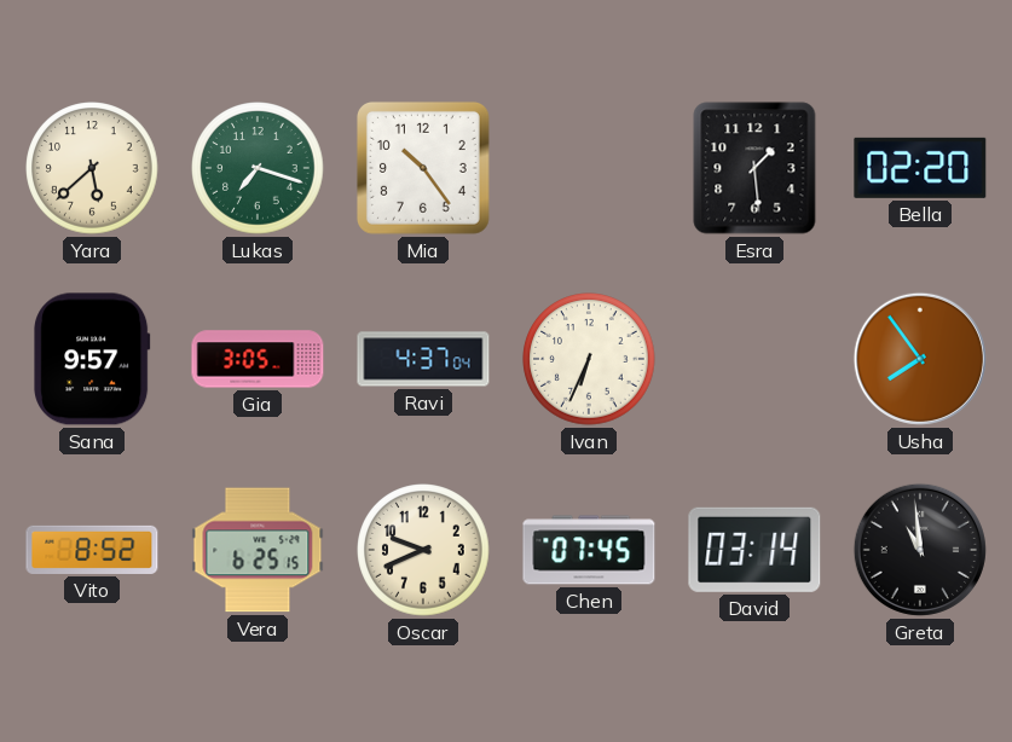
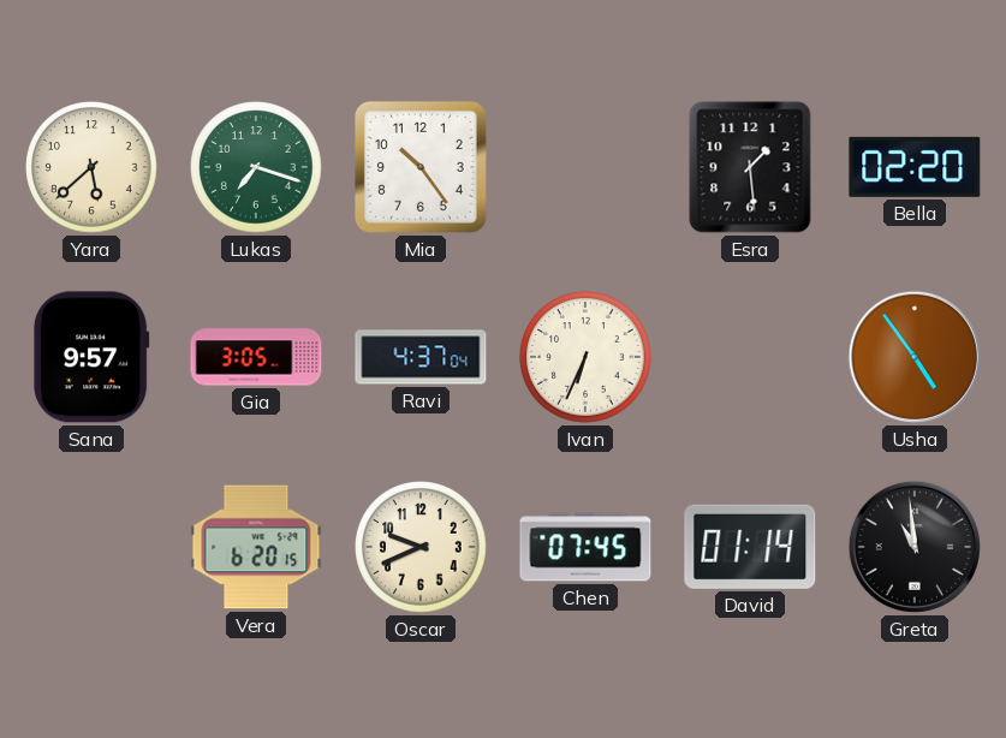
Usha: 7:54 -> 4:54
Vito: 8:52 -> none
Vera: 6:25 -> 6:20
David: 03:14 -> 01:14
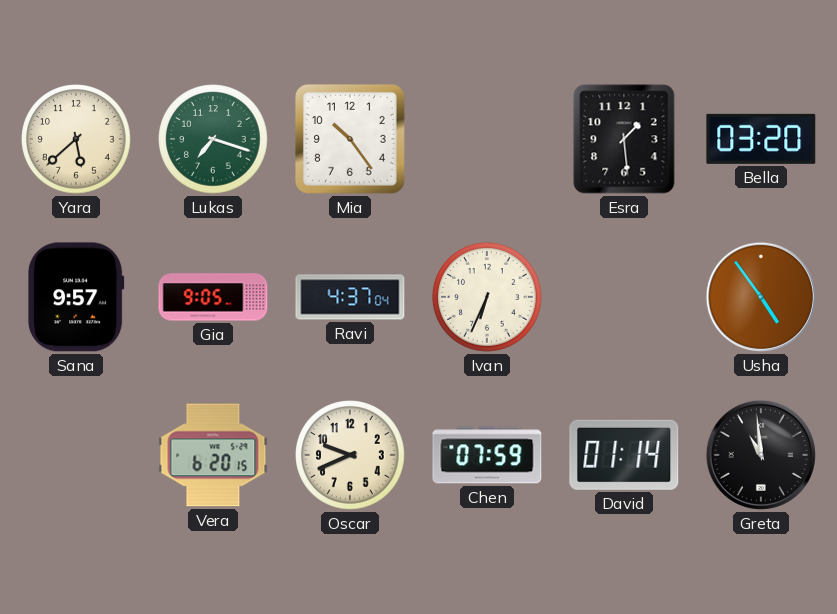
Bella: 02:20 -> 03:20
Gia: 3:05 -> 9:05
Chen: 07:45 -> 07:59
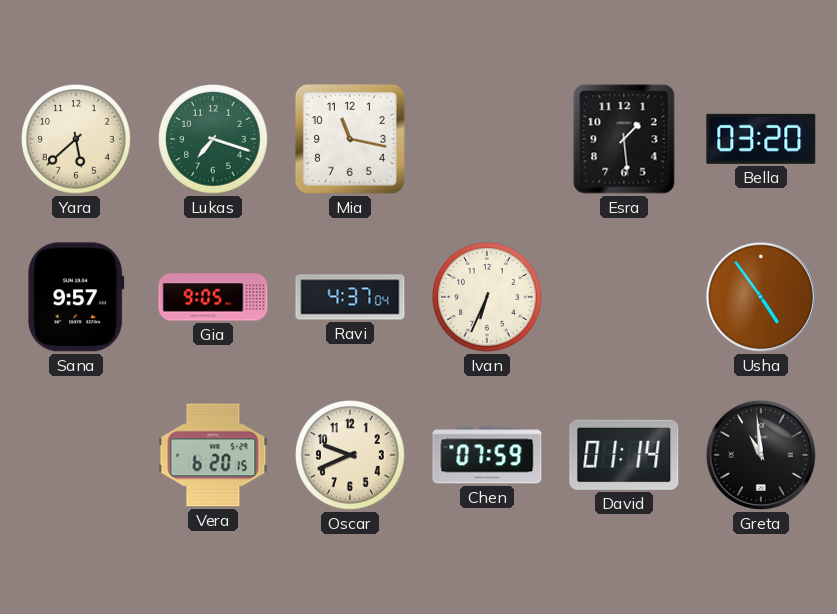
Mia: 10:24 -> 11:17
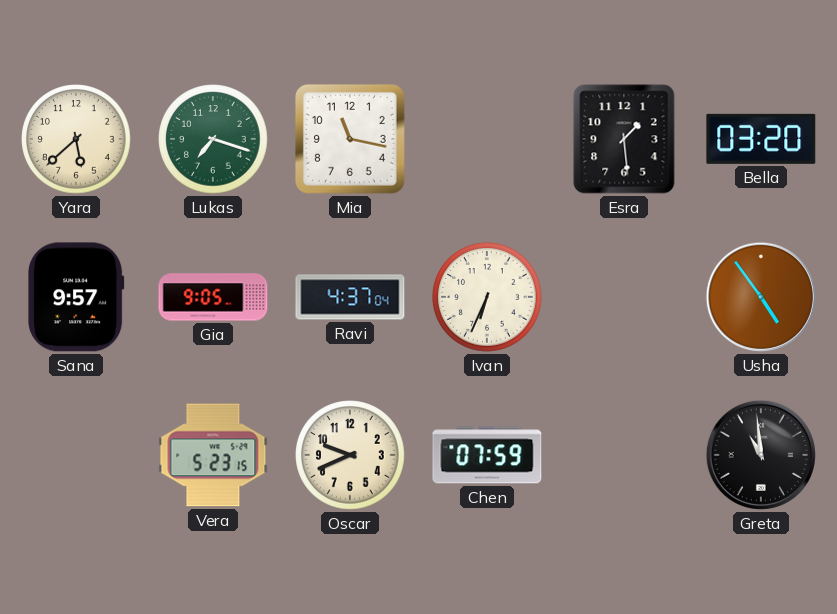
Vera: 6:20 -> 5:23
David: 01:14 -> none
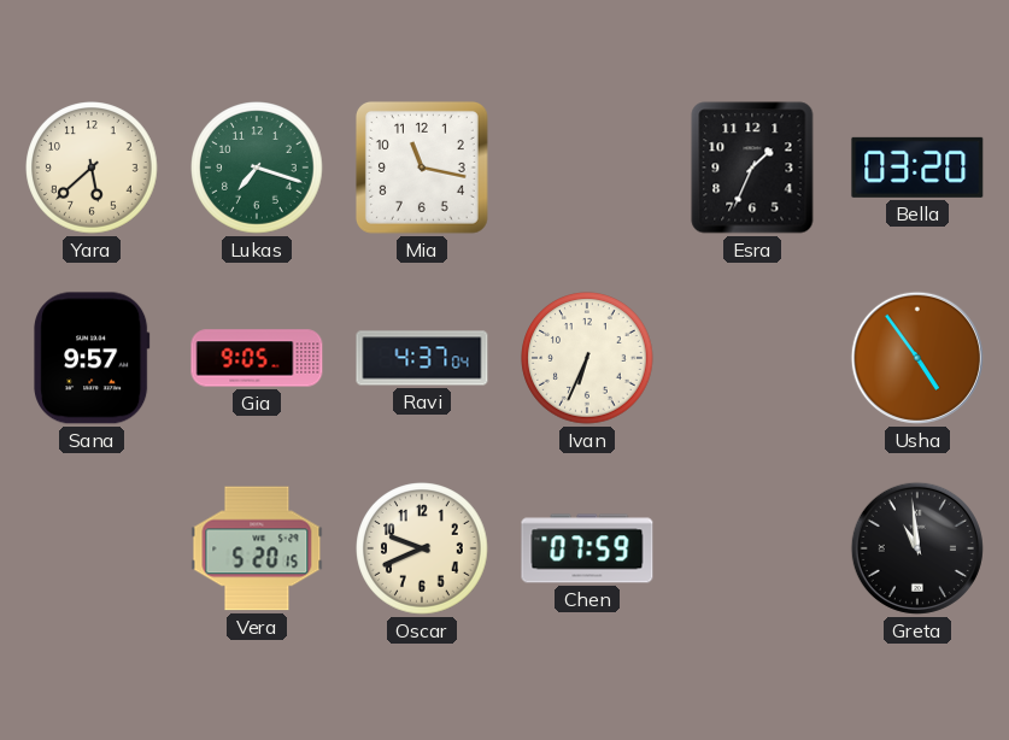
Esra: 1:29 -> 1:34
Vera: 5:23 -> 5:20
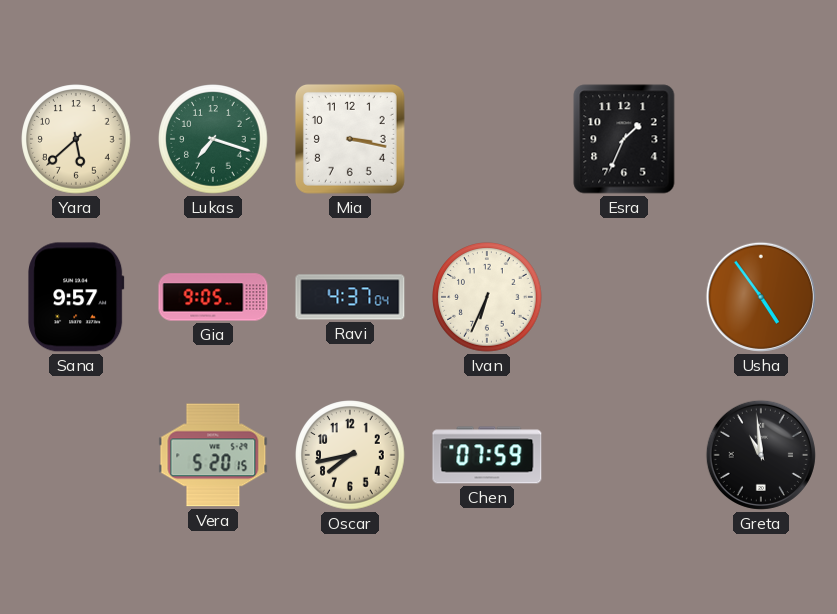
Mia: 11:17 -> 3:17
Bella: 03:20 -> none
Oscar: 9:41 -> 7:43
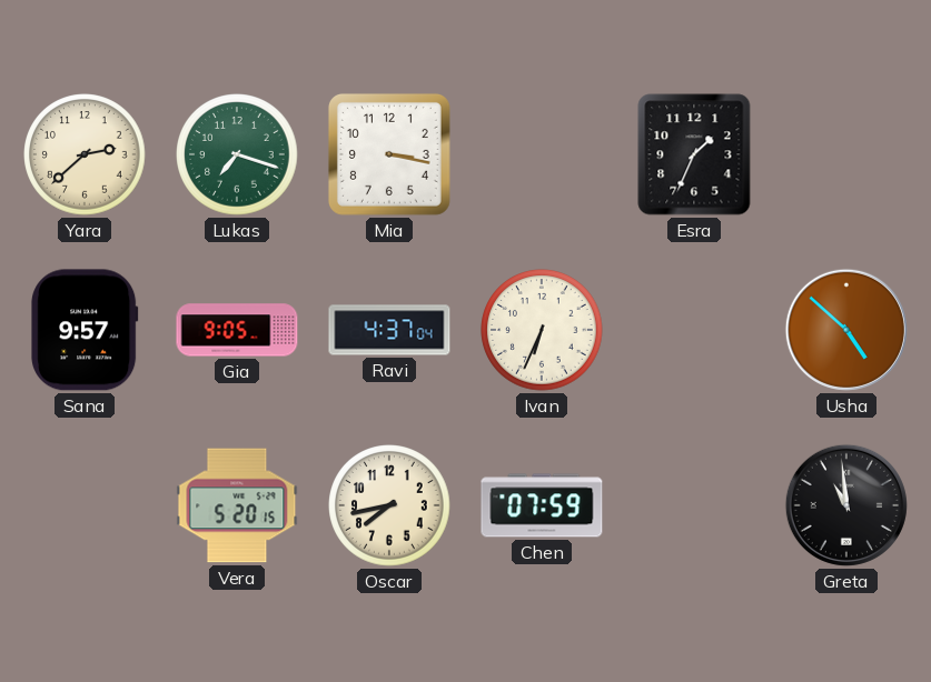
Yara: 5:38 -> 2:38
Usha: 4:54 -> 4:52
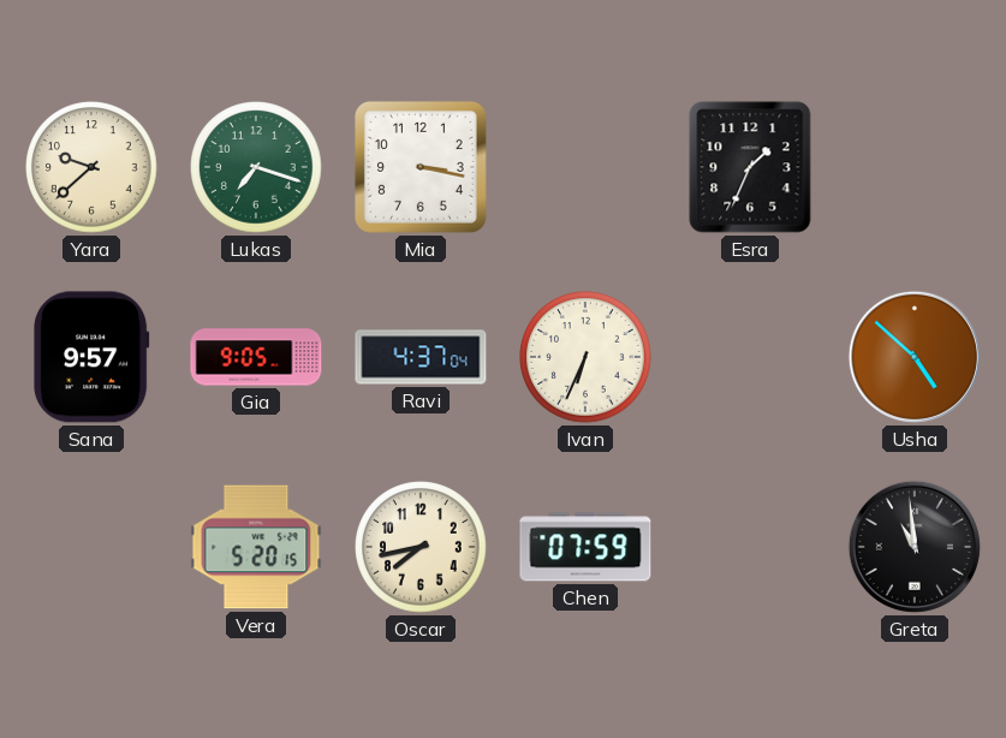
Yara: 2:38 -> 9:38
